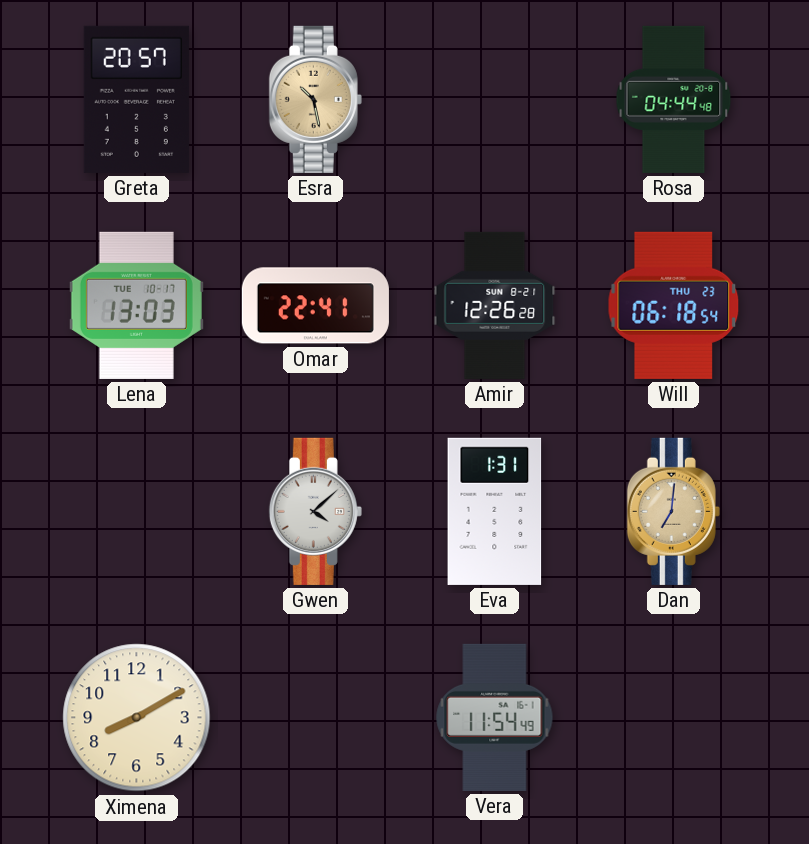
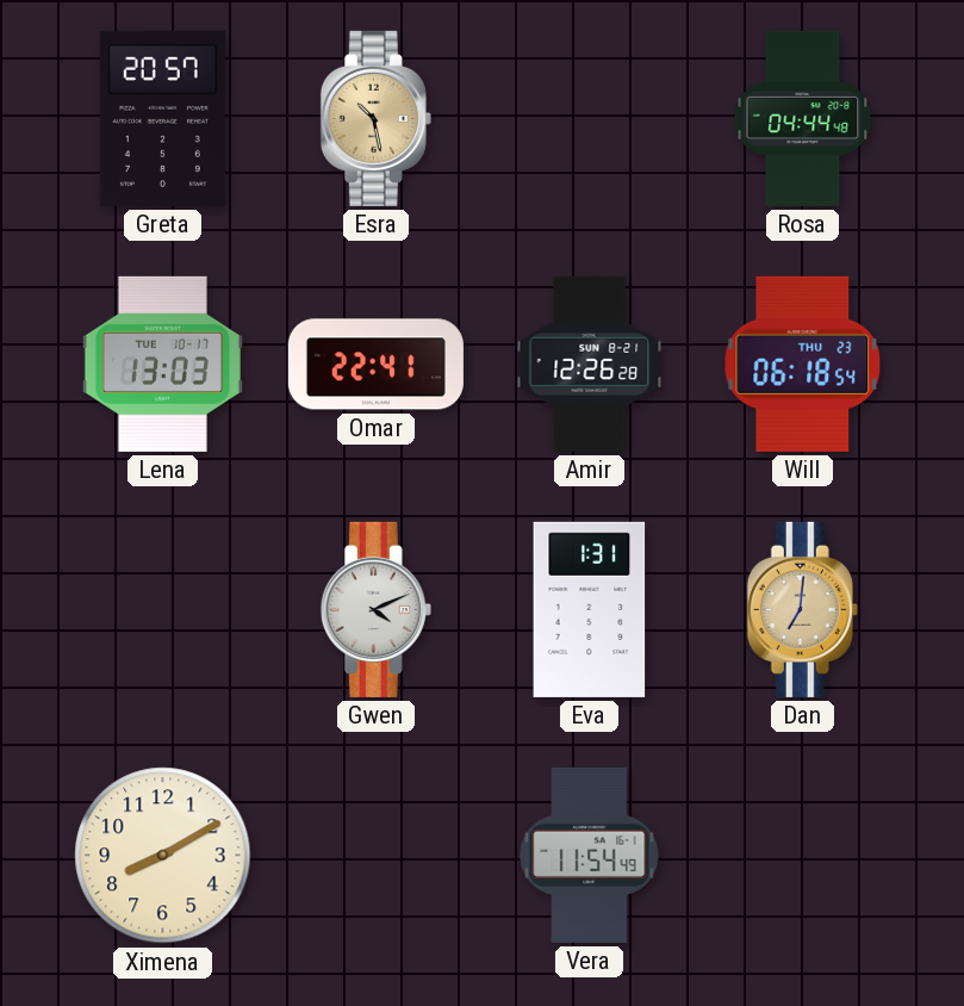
Gwen: 4:08 -> 4:11
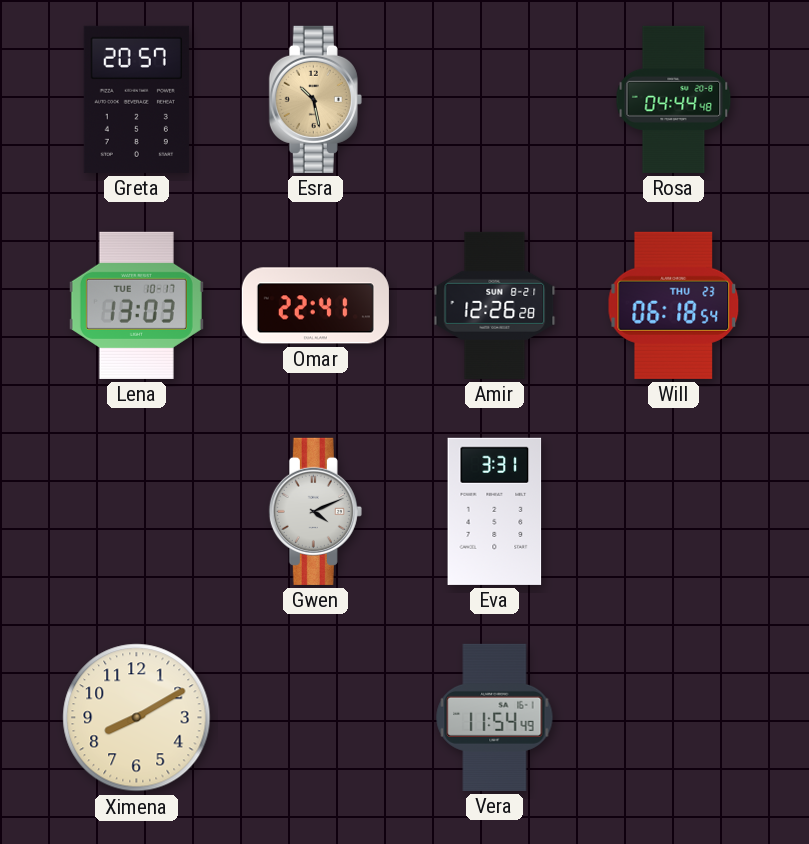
Eva: 1:31 -> 3:31
Dan: 7:01 -> none
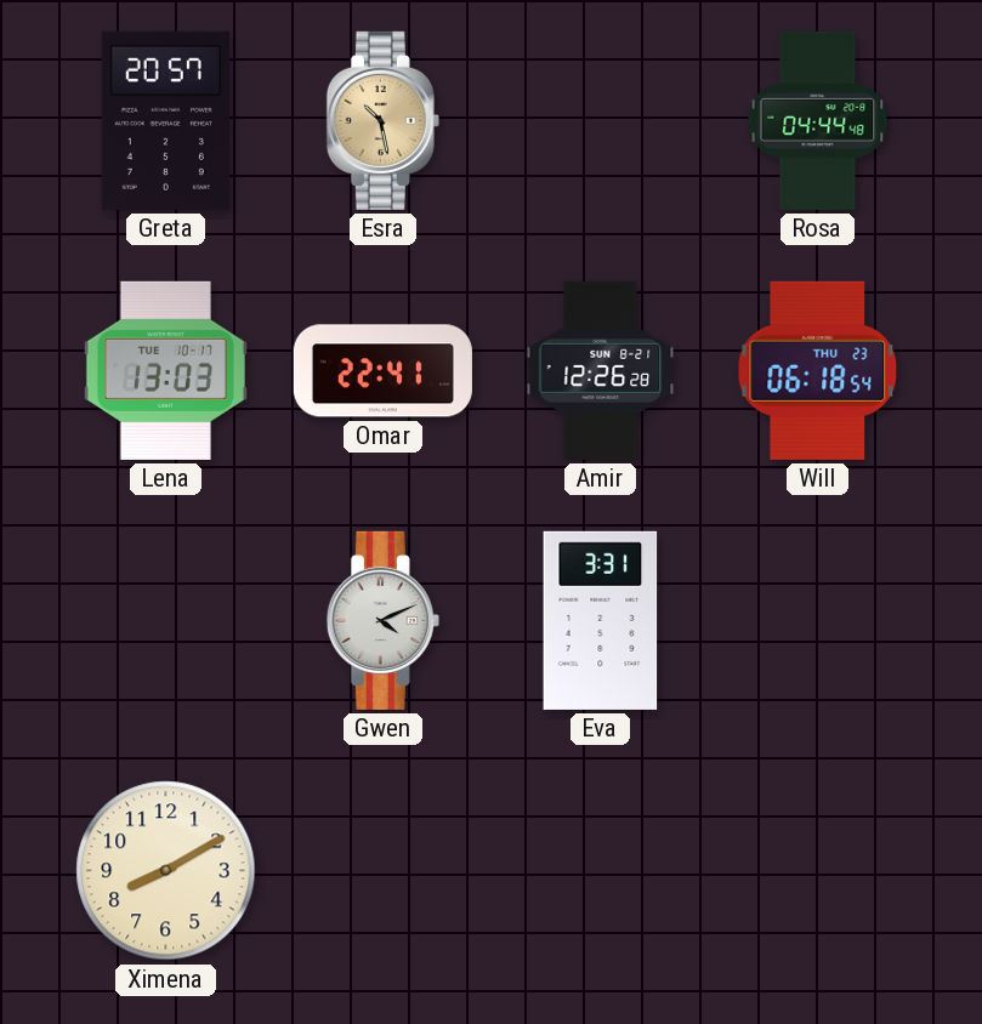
Vera: 11:54 -> none
